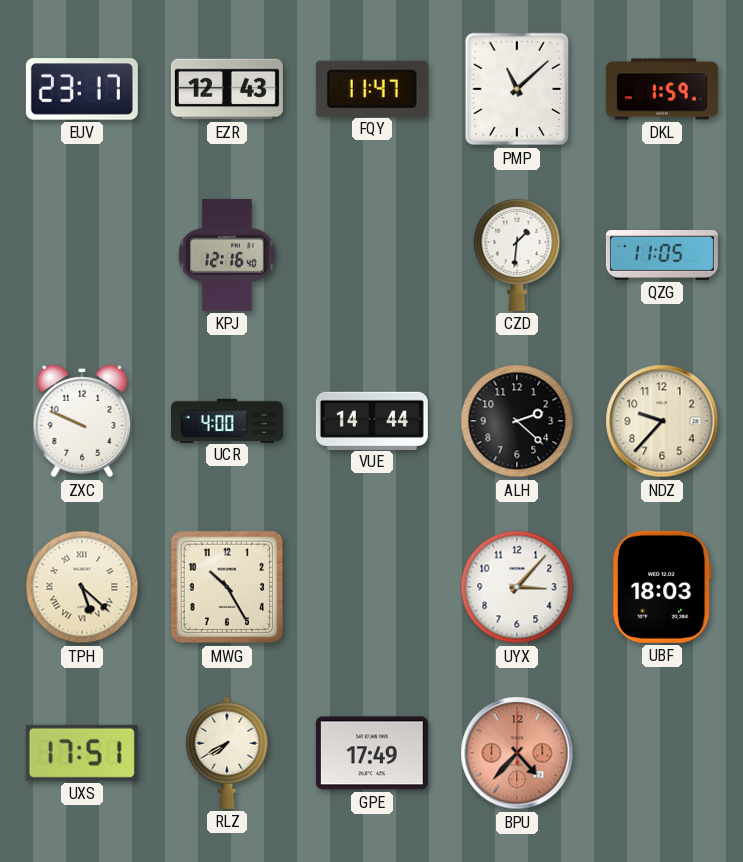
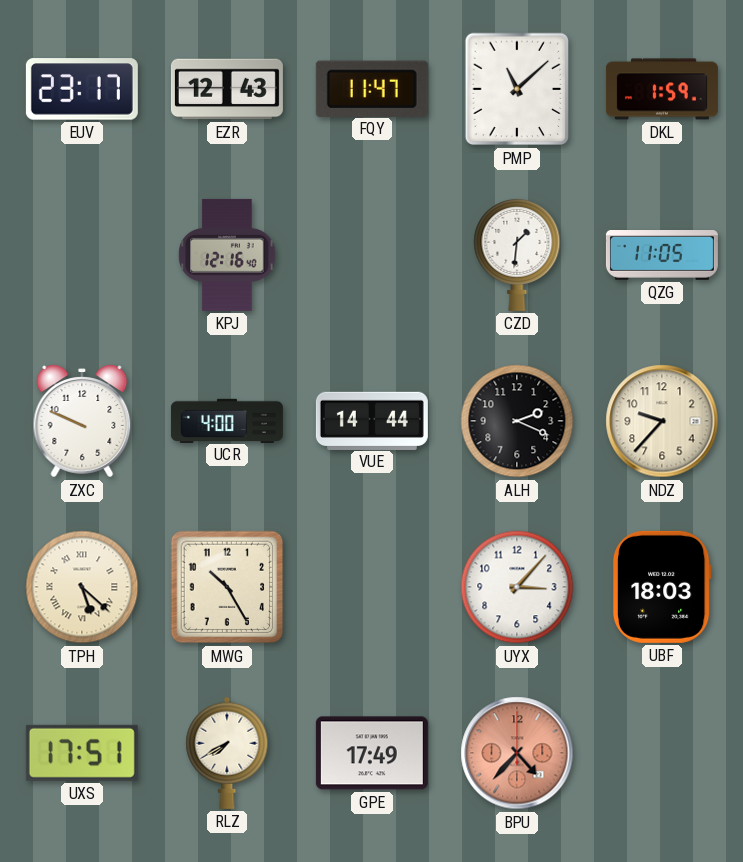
ALH: 2:22 -> 2:19
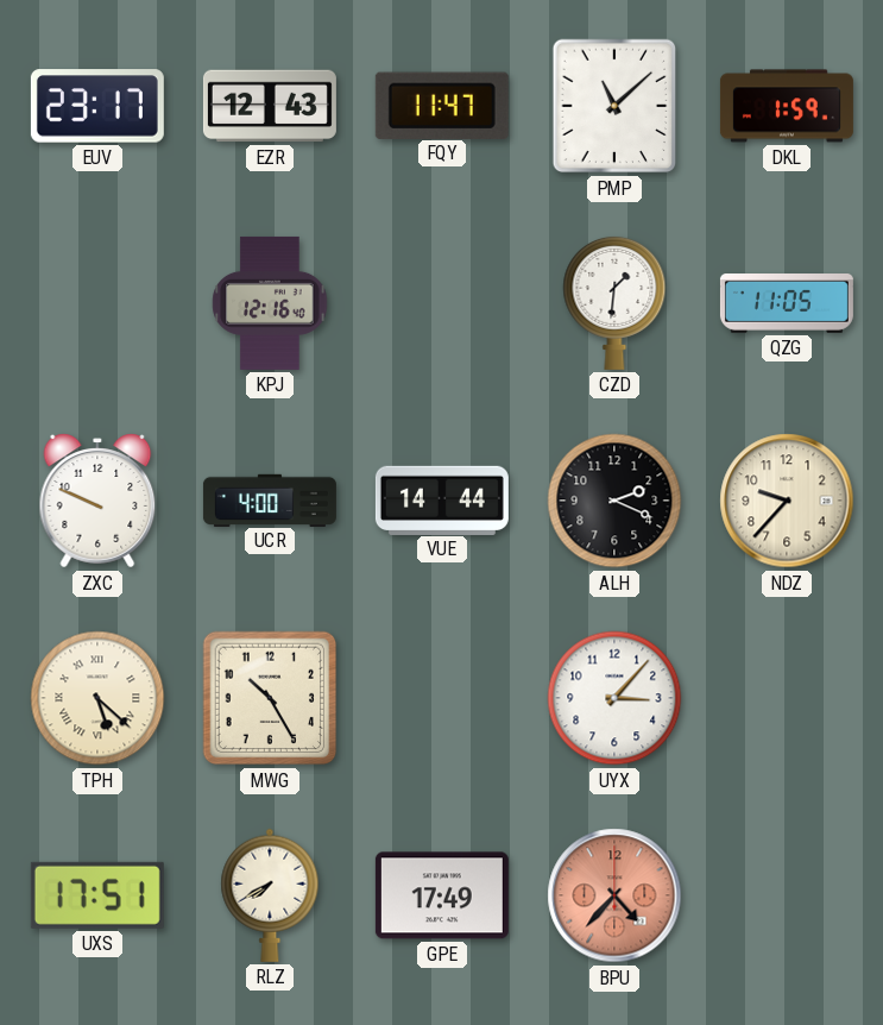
UBF: 18:03 -> none
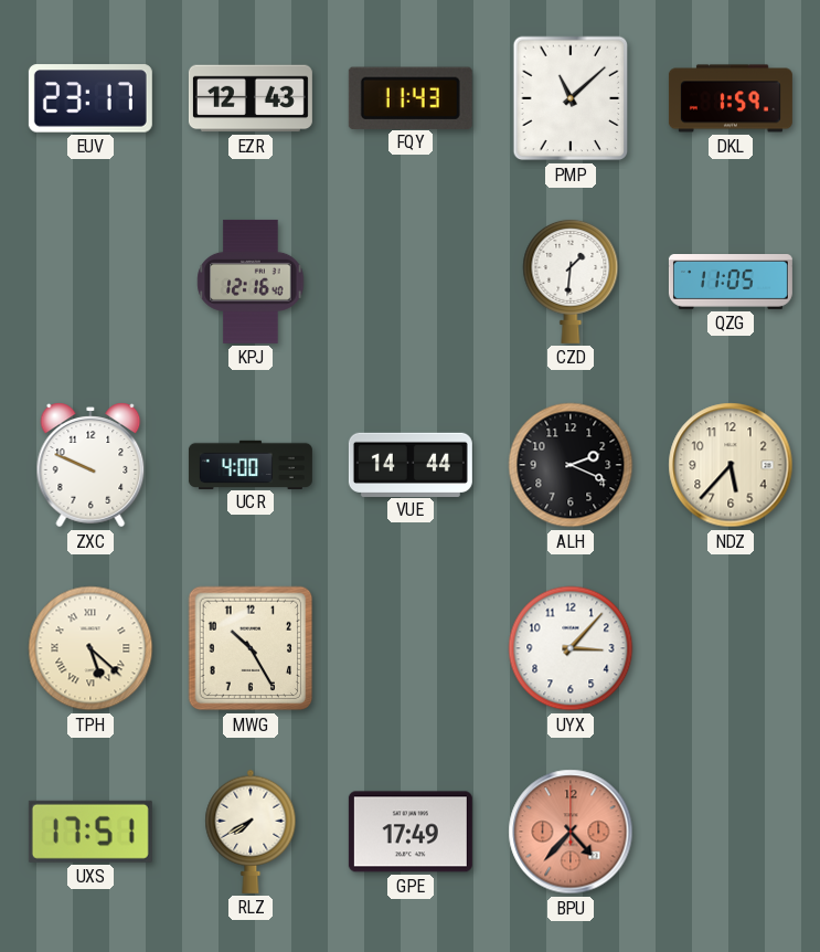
FQY: 11:47 -> 11:43
NDZ: 9:37 -> 5:37
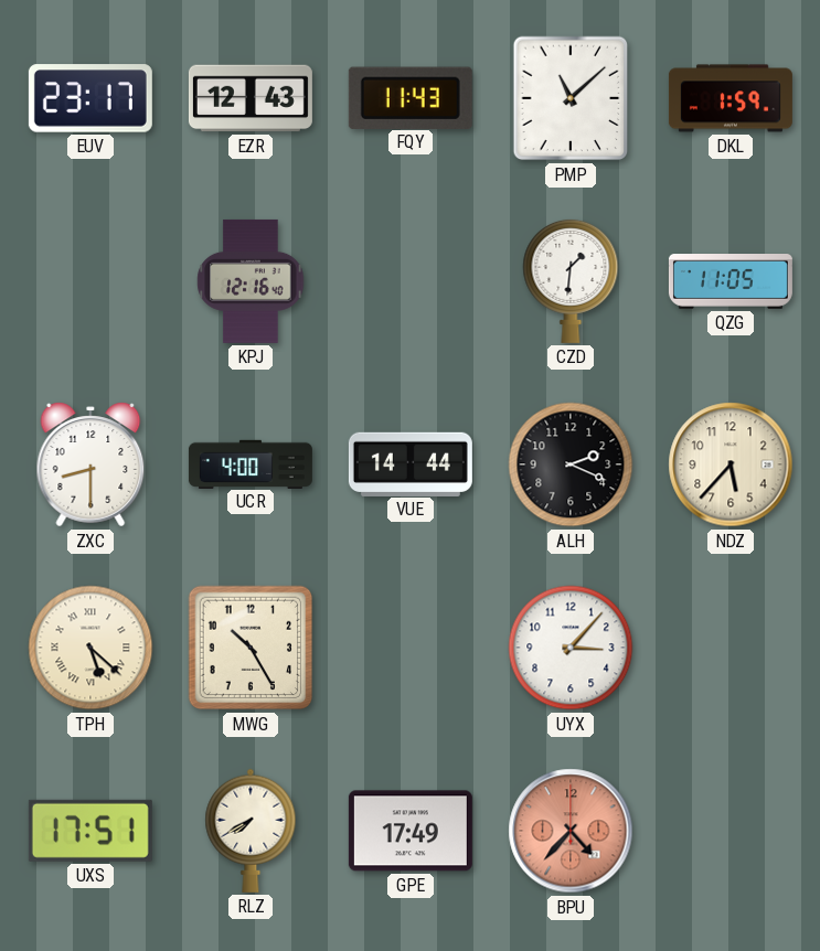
ZXC: 9:49 -> 8:30
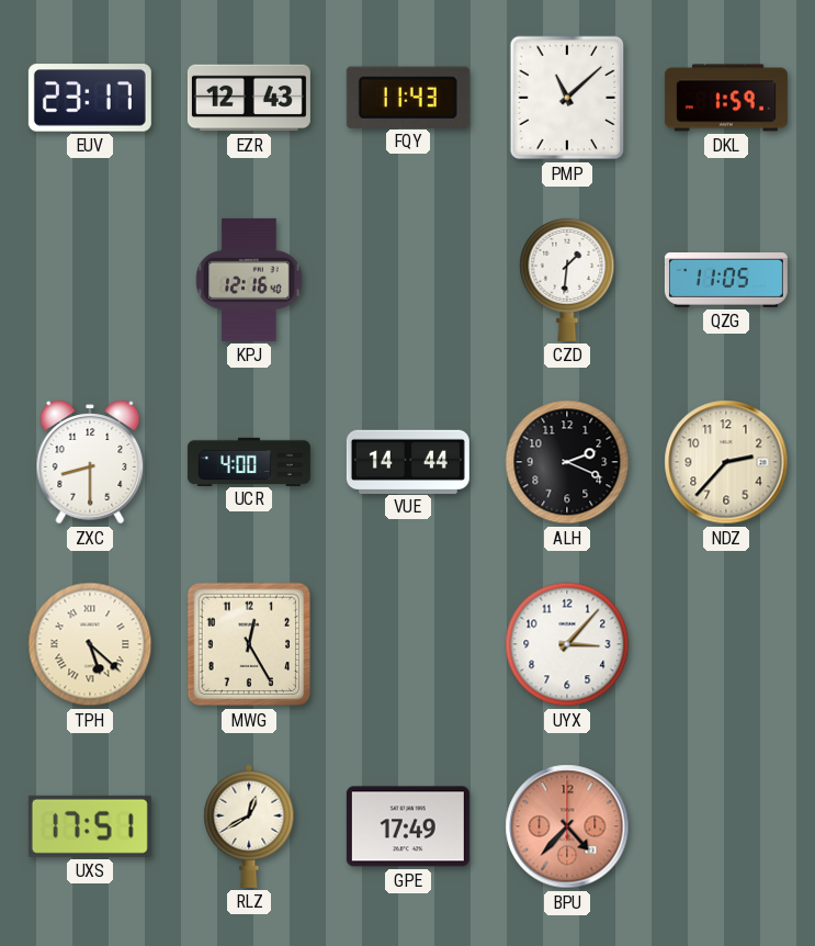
NDZ: 5:37 -> 2:37
MWG: 10:25 -> 12:25
RLZ: 7:40 -> 12:40
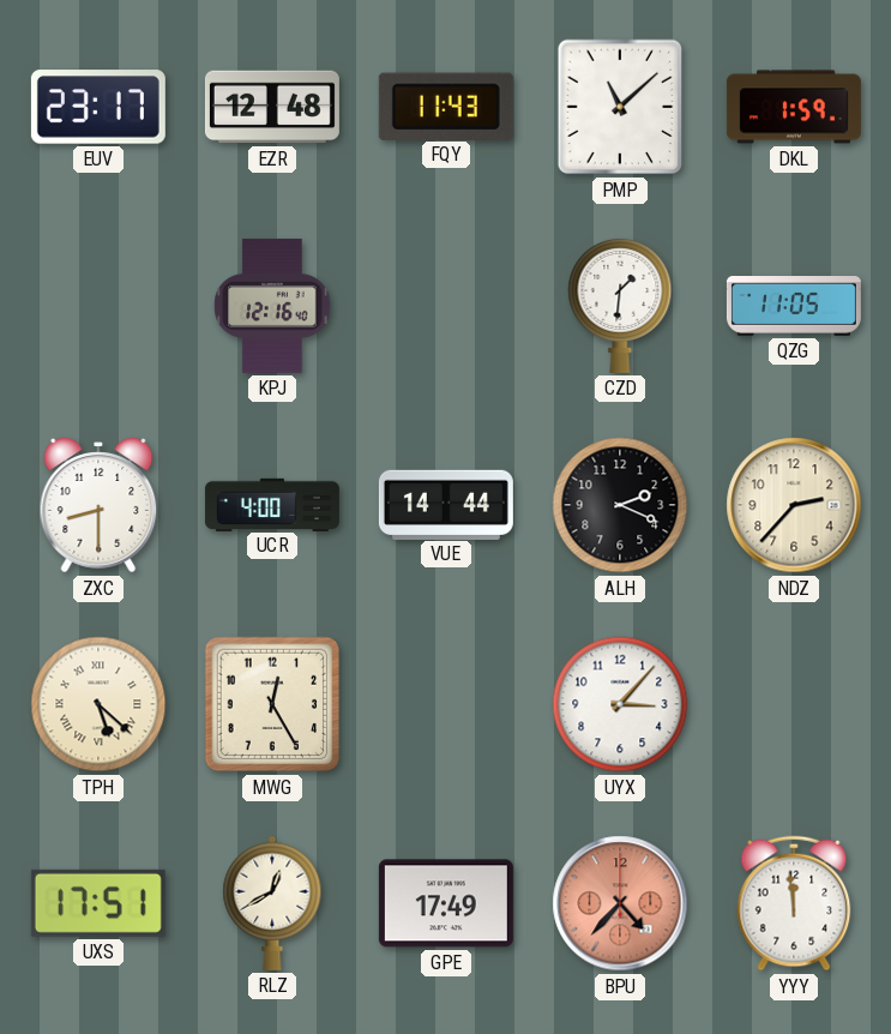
EZR: 12:43 -> 12:48
YYY: none -> 11:59
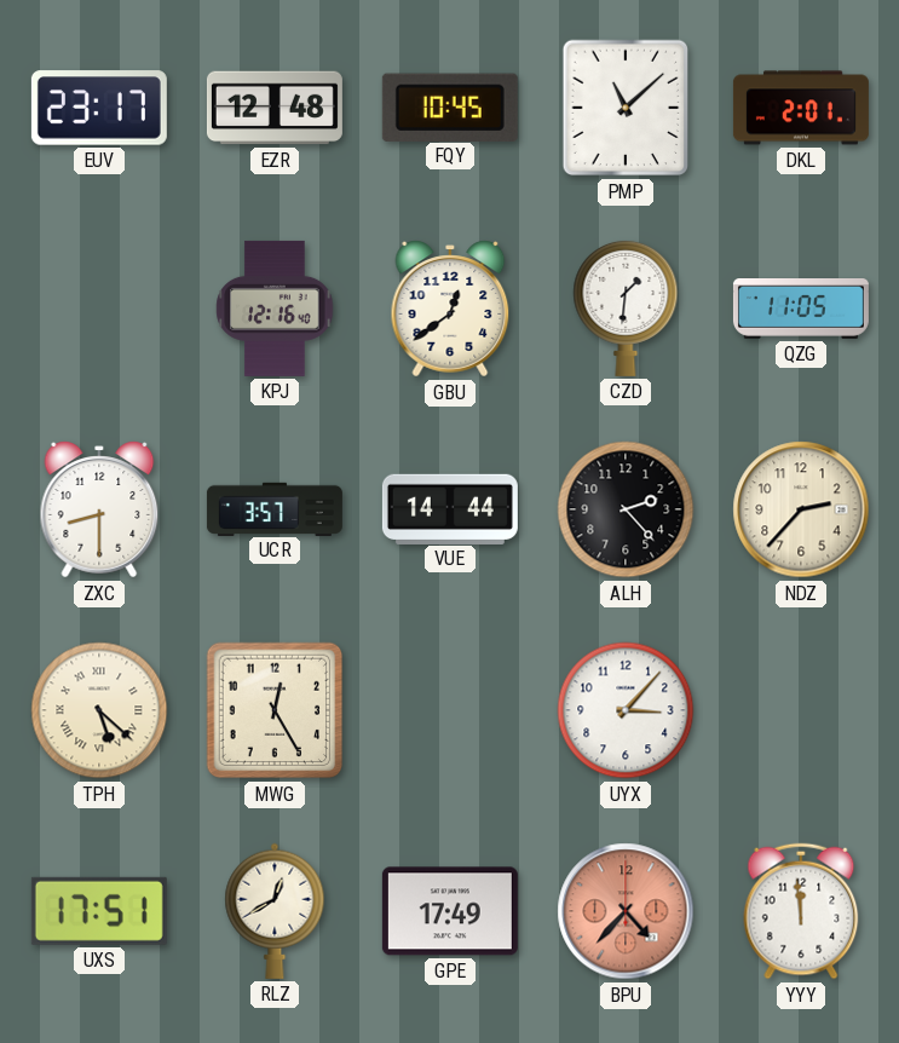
FQY: 11:43 -> 10:45
DKL: 1:59 -> 2:01
GBU: none -> 12:39
UCR: 4:00 -> 3:57
ALH: 2:19 -> 2:23
